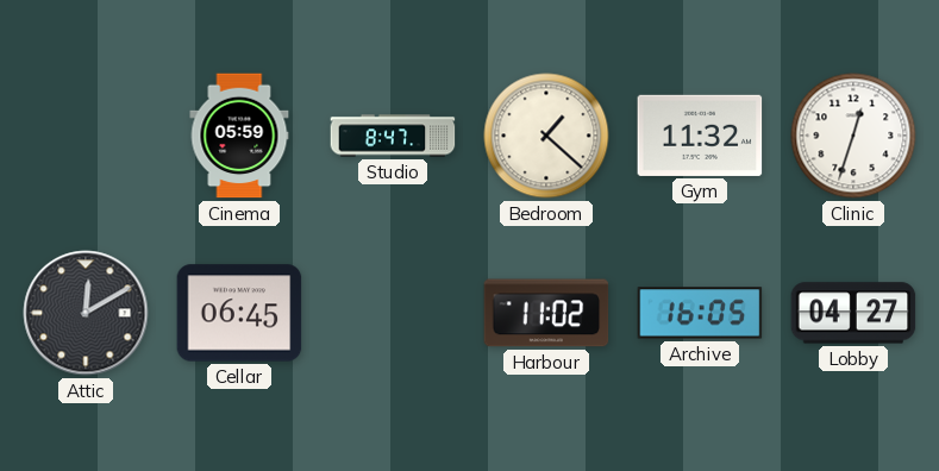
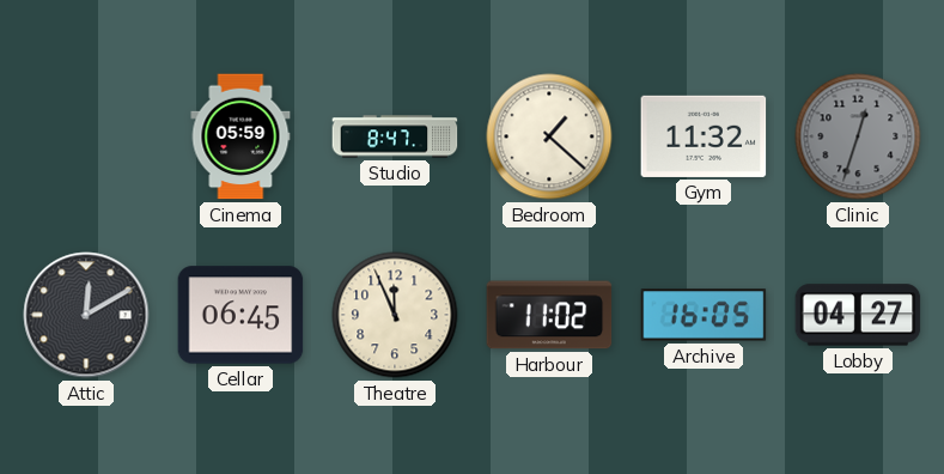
Clinic dial: white -> grey
Theatre: none -> 11:56
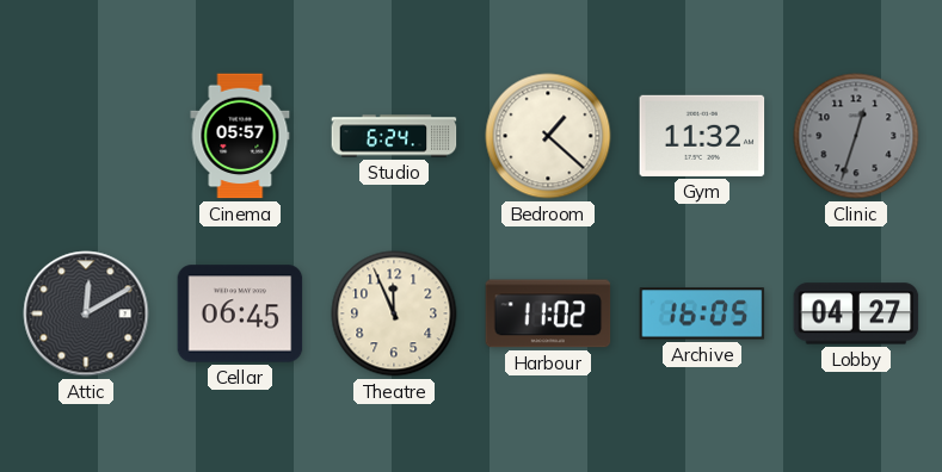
Cinema: 05:59 -> 05:57
Studio: 8:47 -> 6:24
